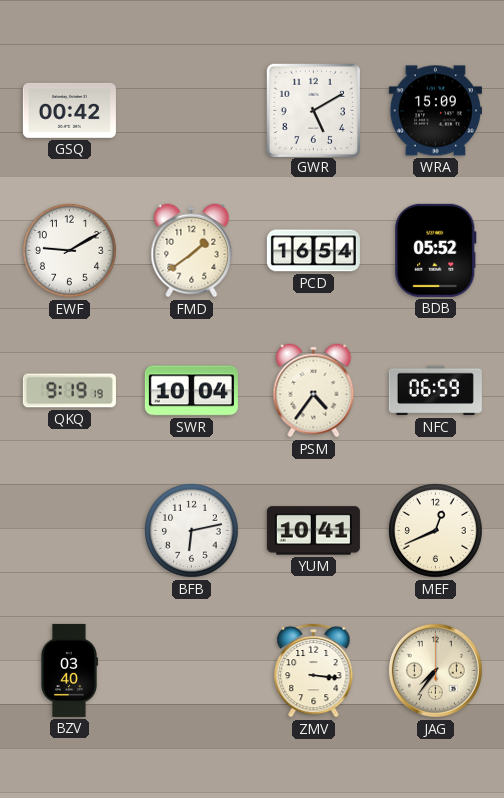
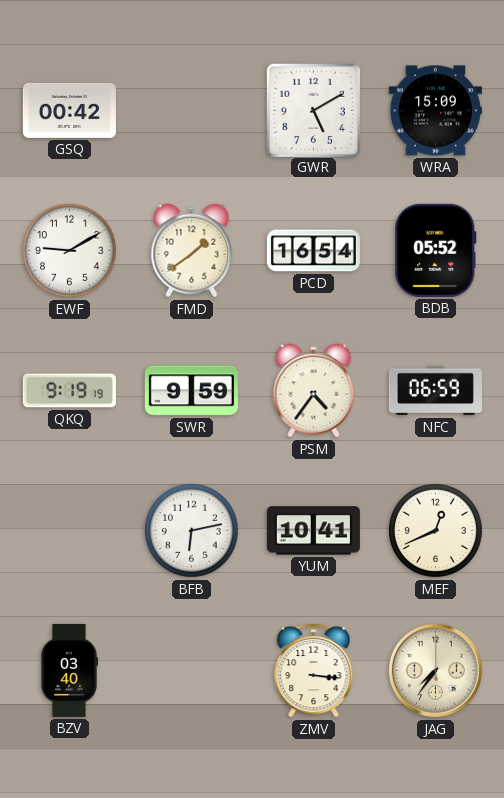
SWR: 10:04 -> 9:59
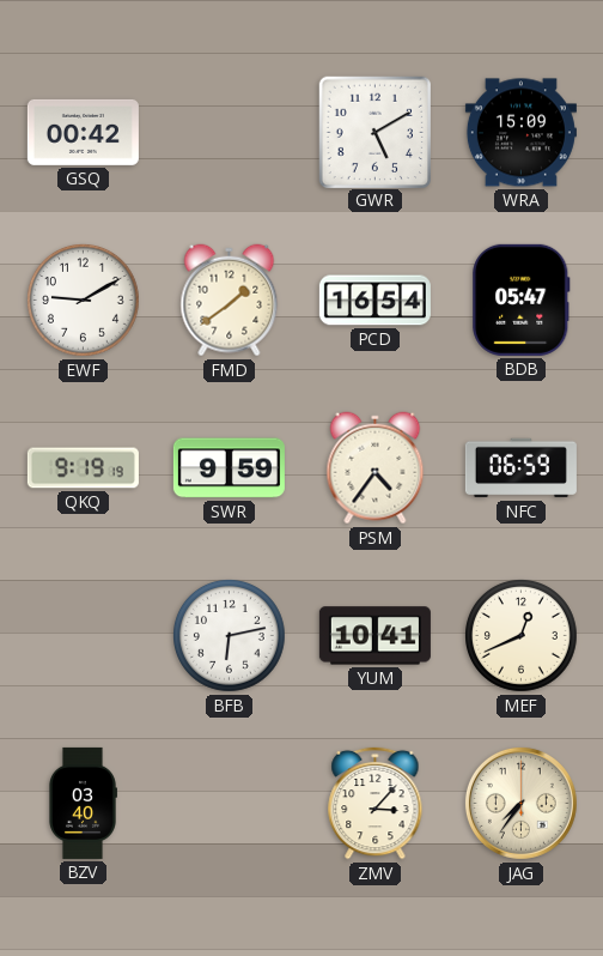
BDB: 05:52 -> 05:47
ZMV: 3:16 -> 3:07
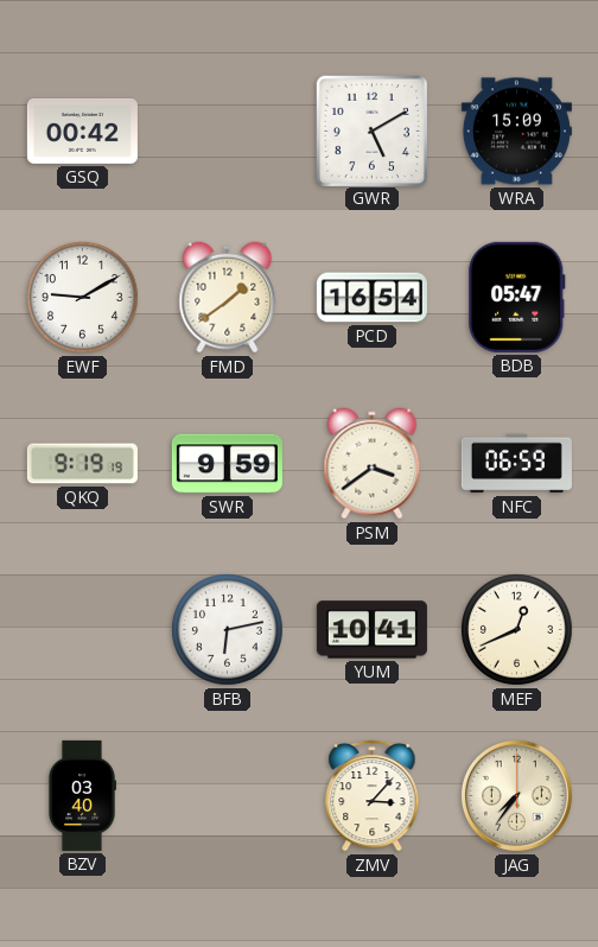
PSM: 4:36 -> 3:39
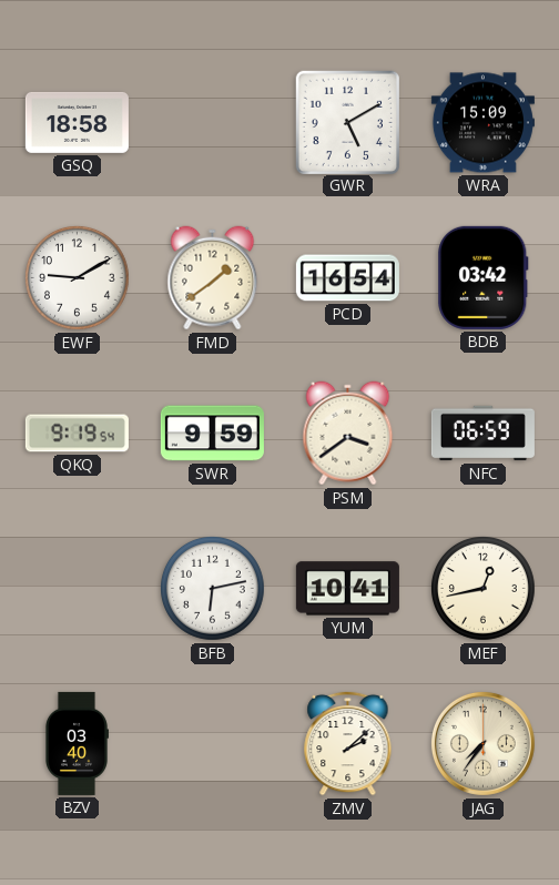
GSQ: 00:42 -> 18:58
BDB: 05:47 -> 03:42
QKQ: 9:19:19 -> 9:19:54
MEF: 12:41 -> 12:43
ZMV: 3:07 -> 2:08
